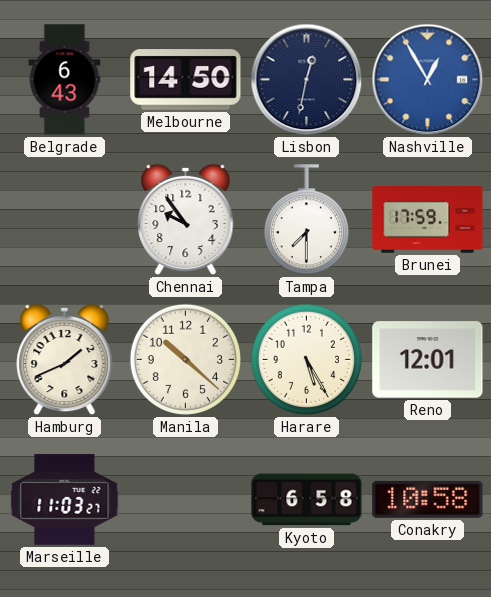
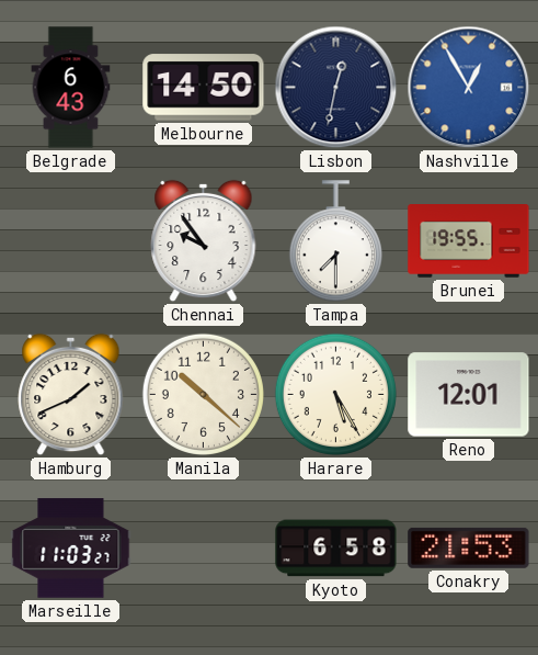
Brunei: 17:59 -> 19:55
Conakry: 10:58 -> 21:53
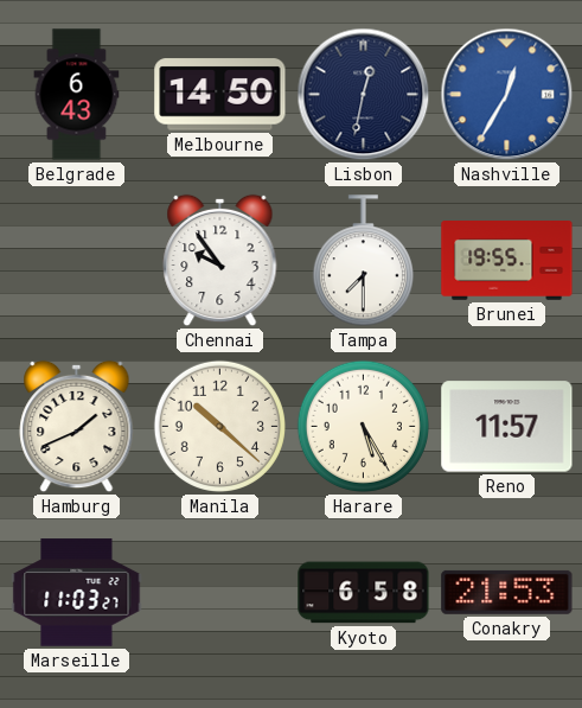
Nashville: 12:55 -> 12:35
Reno: 12:01 -> 11:57
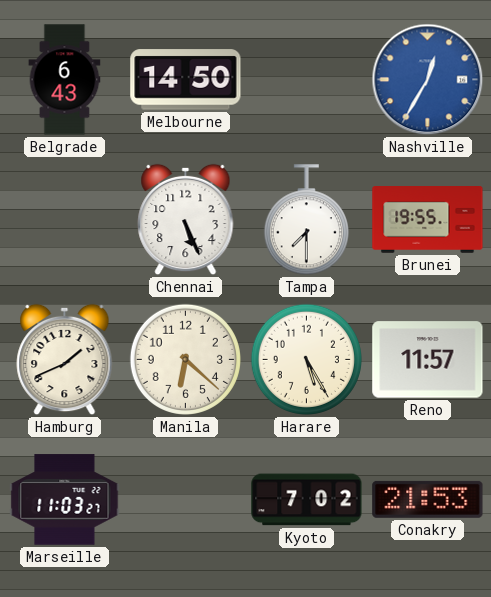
Lisbon: 12:32 -> none
Chennai: 9:54 -> 5:26
Manila: 10:22 -> 6:22
Kyoto: 6:58 -> 7:02
